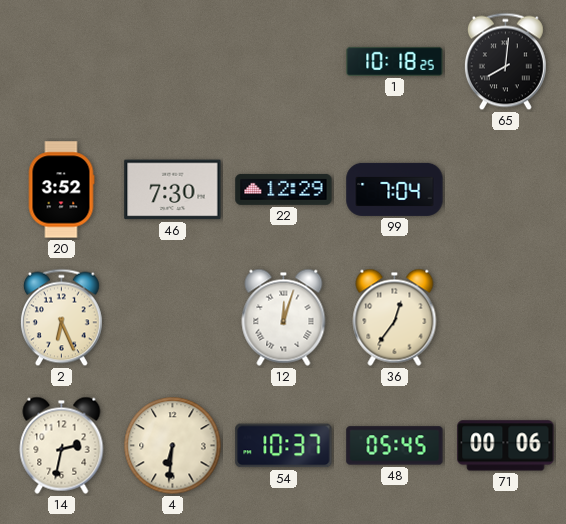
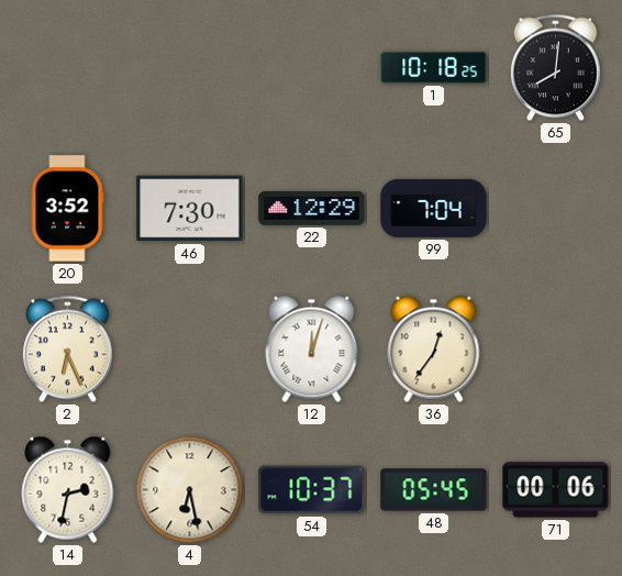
4: 6:31 -> 6:28
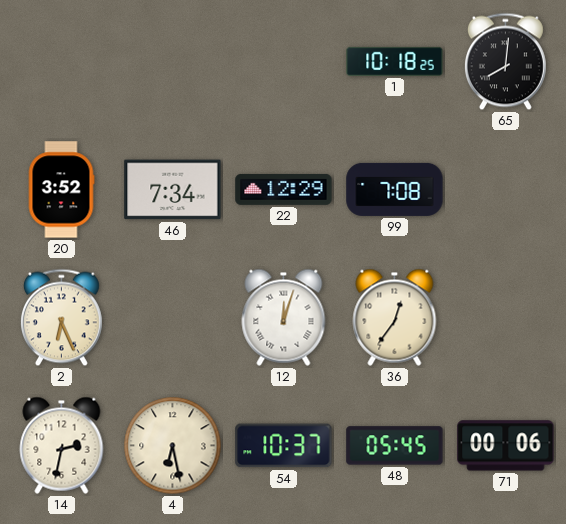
46: 7:30 -> 7:34
99: 7:04 -> 7:08
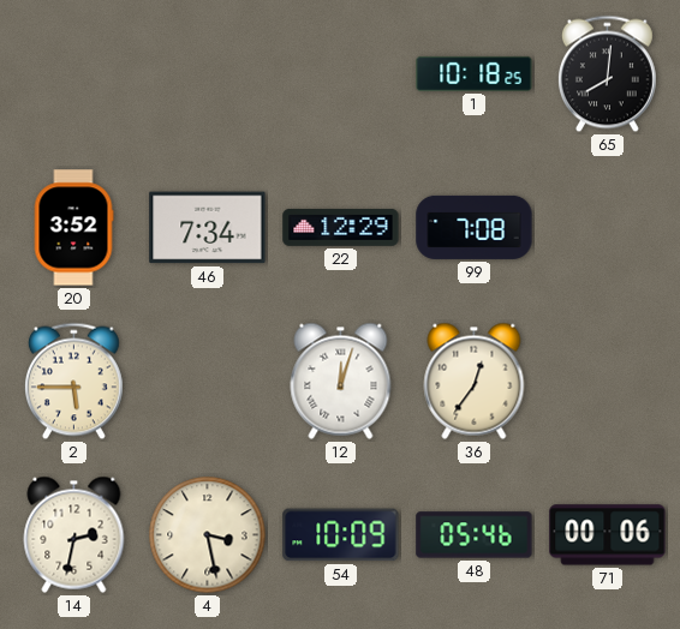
2: 6:26 -> 5:45
4: 6:28 -> 3:28
54: 10:37 -> 10:09
48: 05:45 -> 05:46
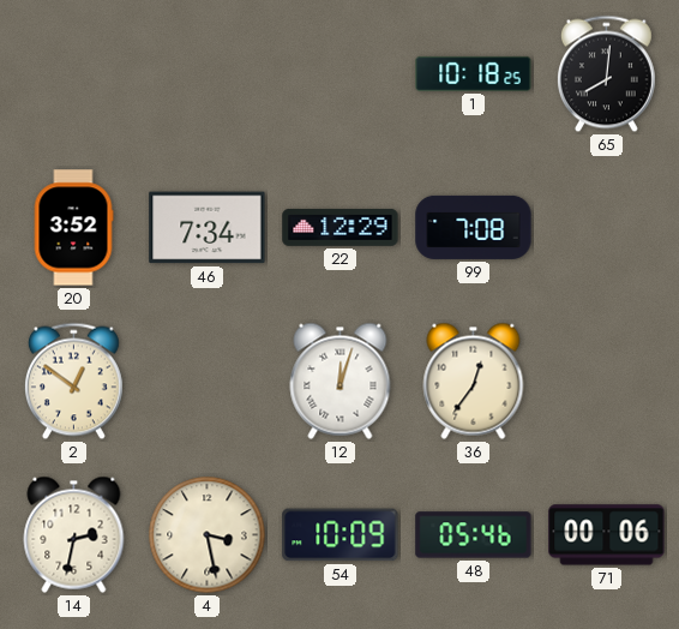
2: 5:45 -> 12:51
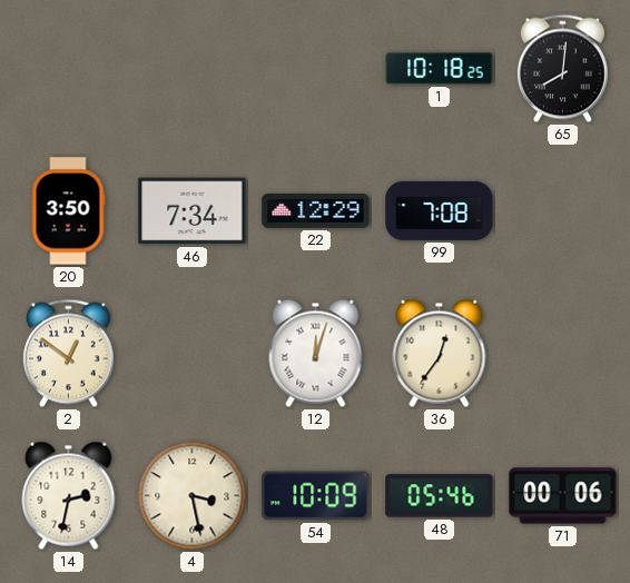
20: 3:52 -> 3:50
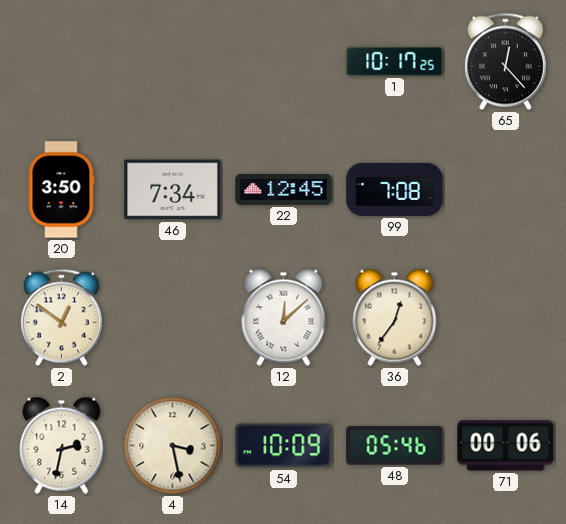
1: 10:18 -> 10:17
65: 8:01 -> 12:23
22: 12:29 -> 12:45
12: 12:03 -> 12:08
